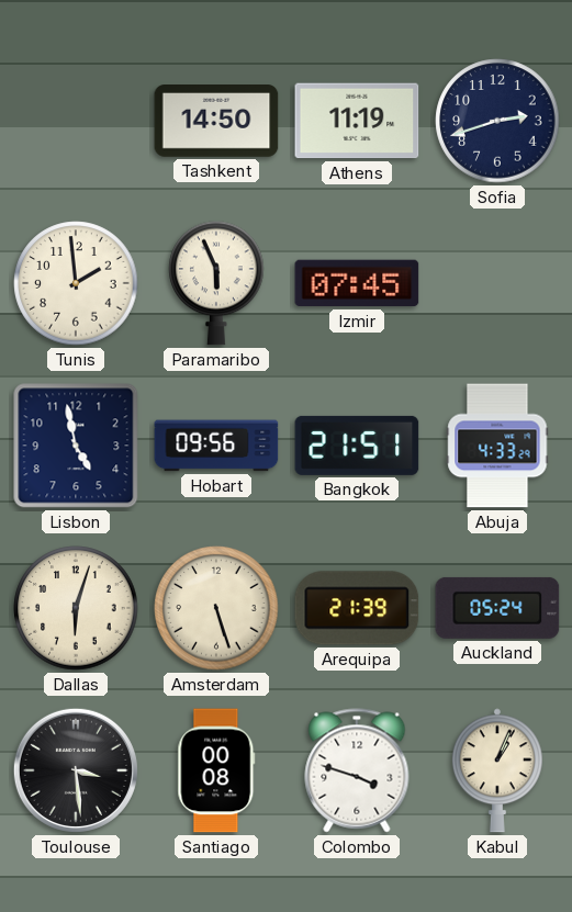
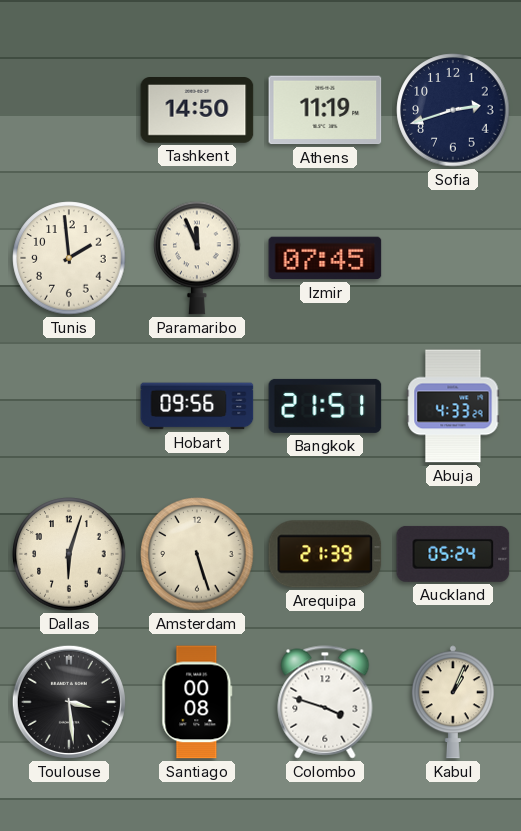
Paramaribo: 5:56 -> 11:56
Lisbon: 4:58 -> none
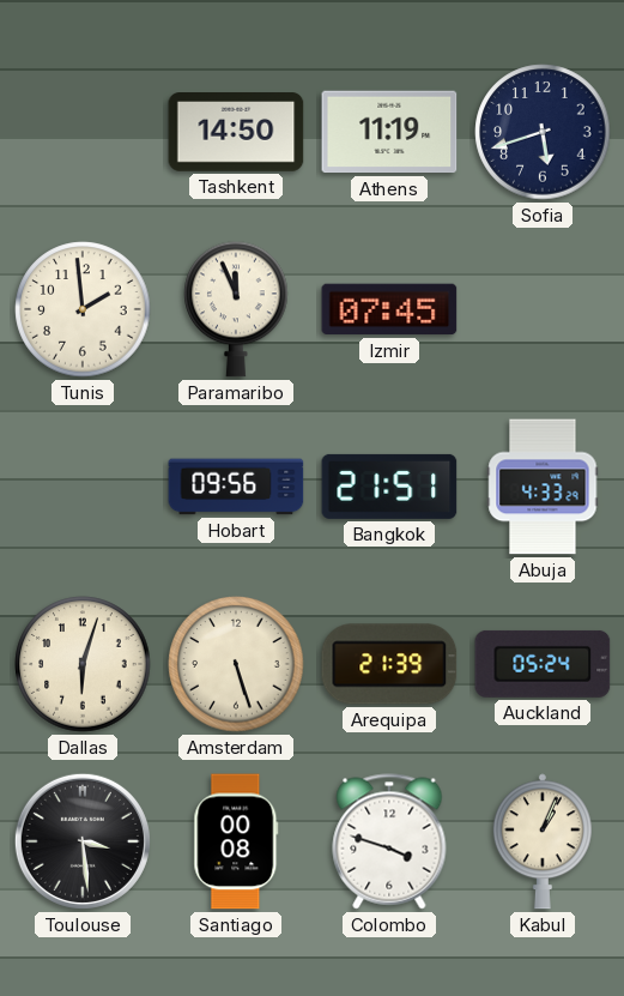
Sofia: 2:42 -> 5:42
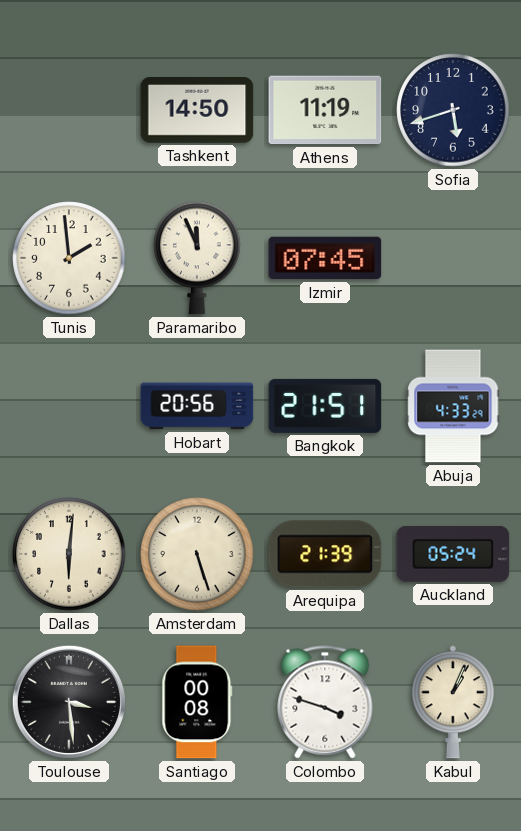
Hobart: 09:56 -> 20:56
Dallas: 6:03 -> 6:01
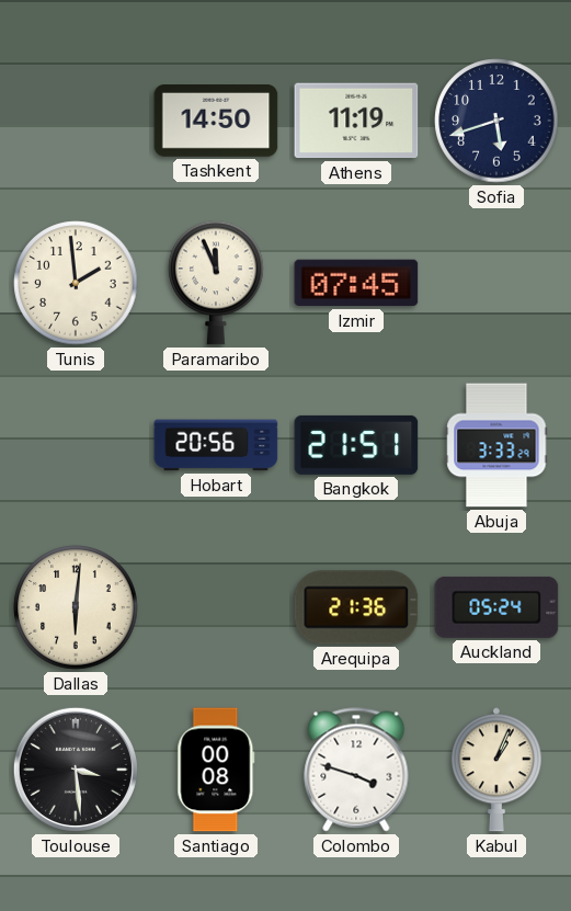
Abuja: 4:33 -> 3:33
Amsterdam: 5:27 -> none
Arequipa: 21:39 -> 21:36
